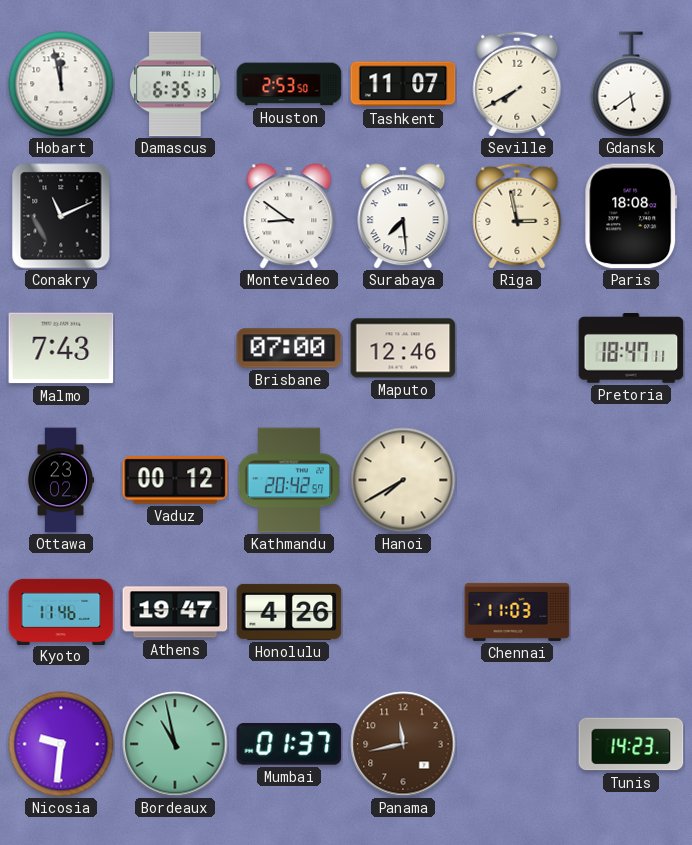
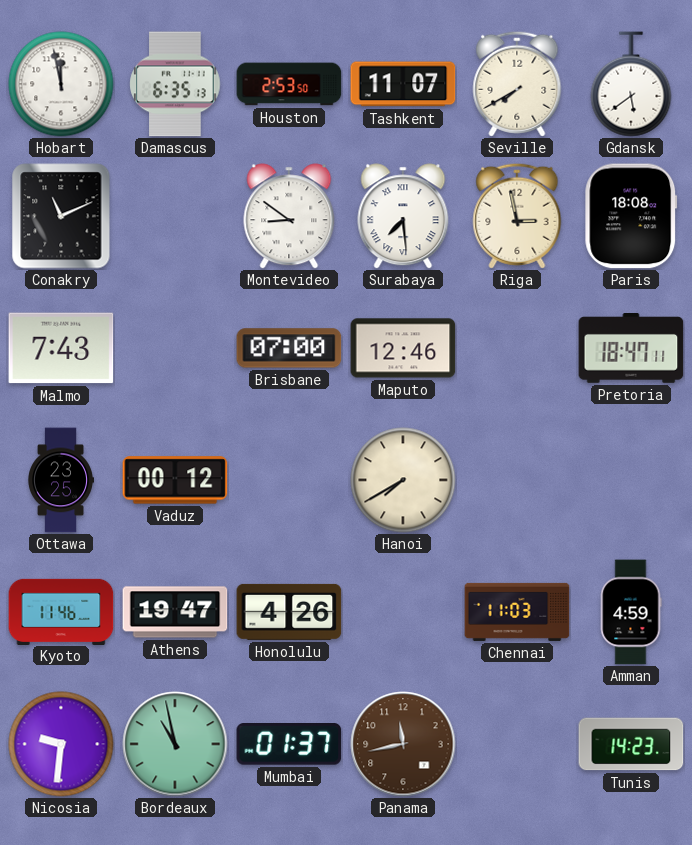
Ottawa: 23:02 -> 23:25
Kathmandu: 20:42 -> none
Amman: none -> 4:59
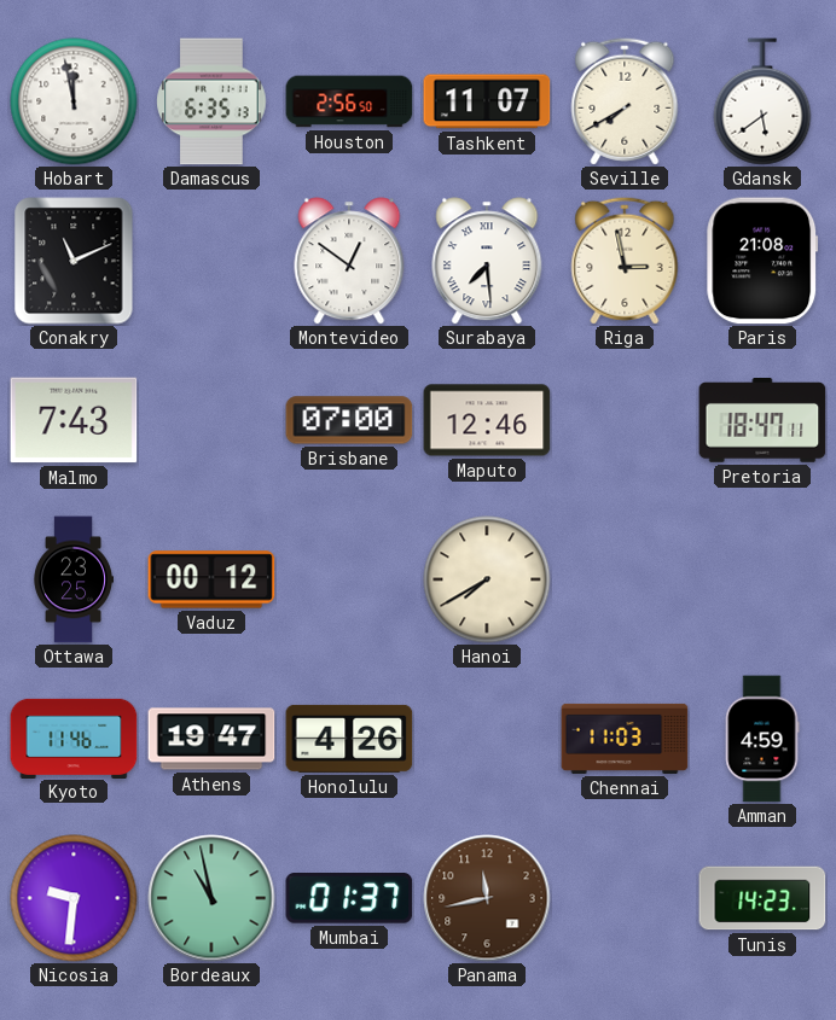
Houston: 2:53 -> 2:56
Montevideo: 8:51 -> 12:51
Paris: 18:08 -> 21:08
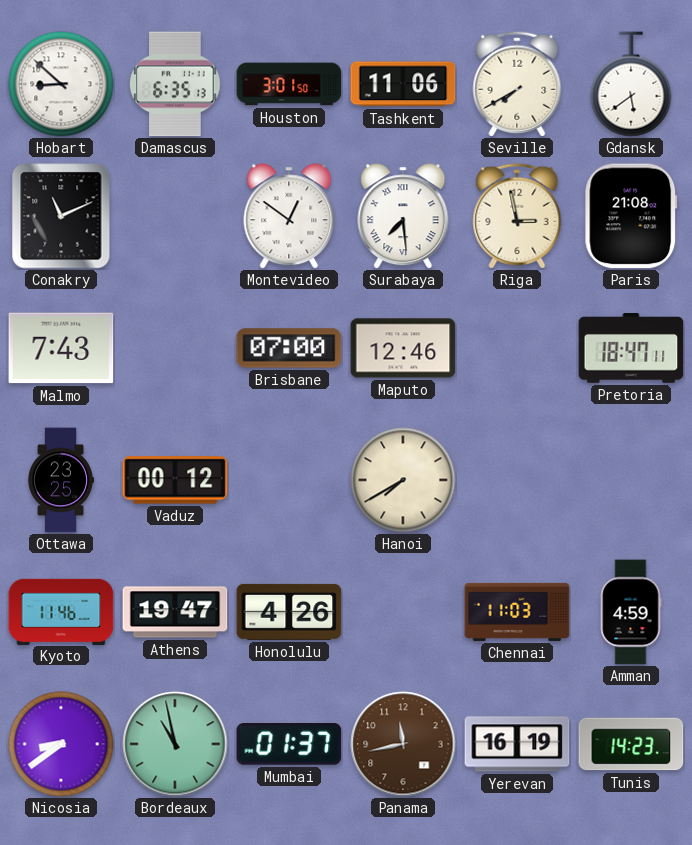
Hobart: 11:58 -> 8:52
Houston: 2:56 -> 3:01
Tashkent: 11:07 -> 11:06
Nicosia: 9:31 -> 8:39
Yerevan: none -> 16:19
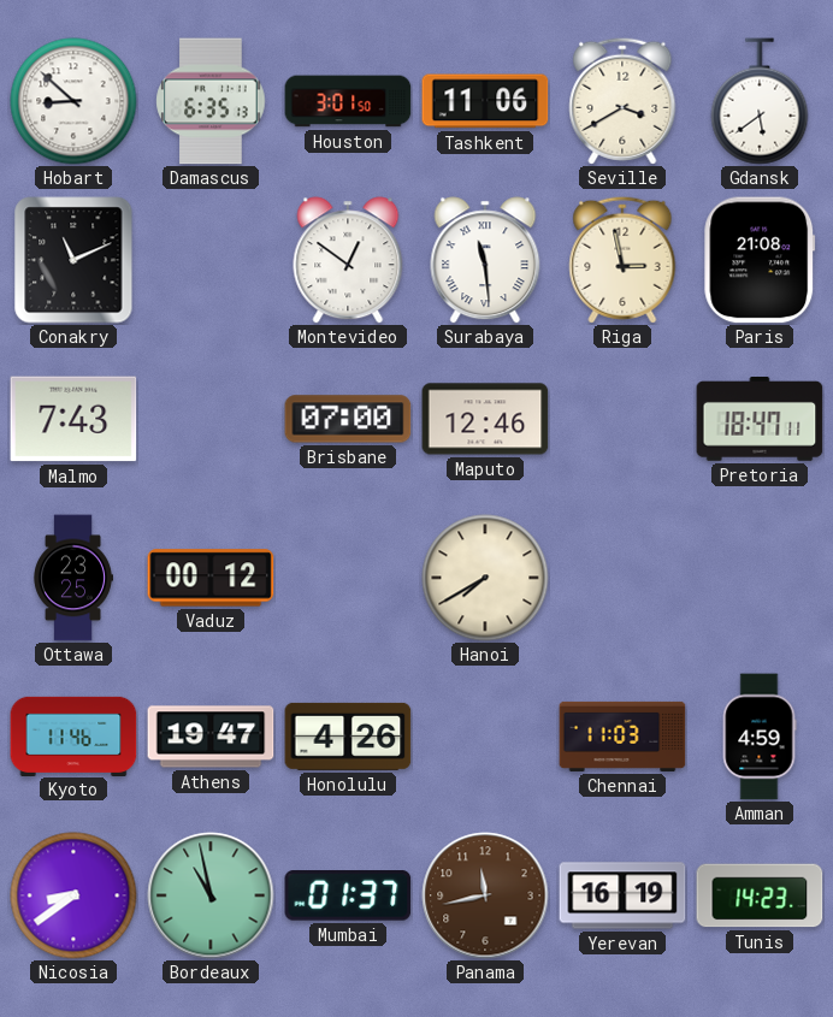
Seville: 7:40 -> 3:40
Surabaya: 7:29 -> 11:29
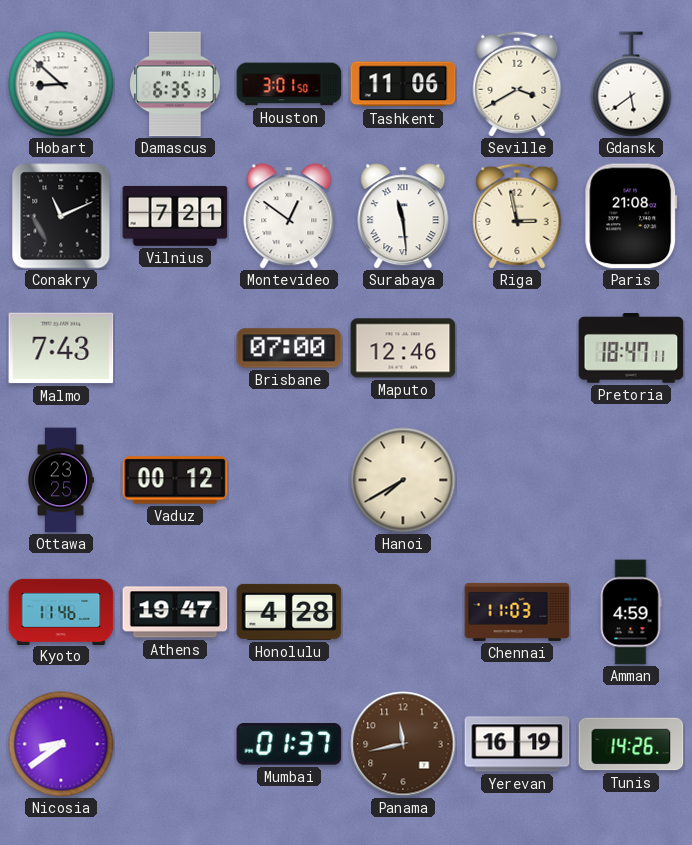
Vilnius: none -> 7:21
Honolulu: 4:26 -> 4:28
Bordeaux: 10:58 -> none
Tunis: 14:23 -> 14:26
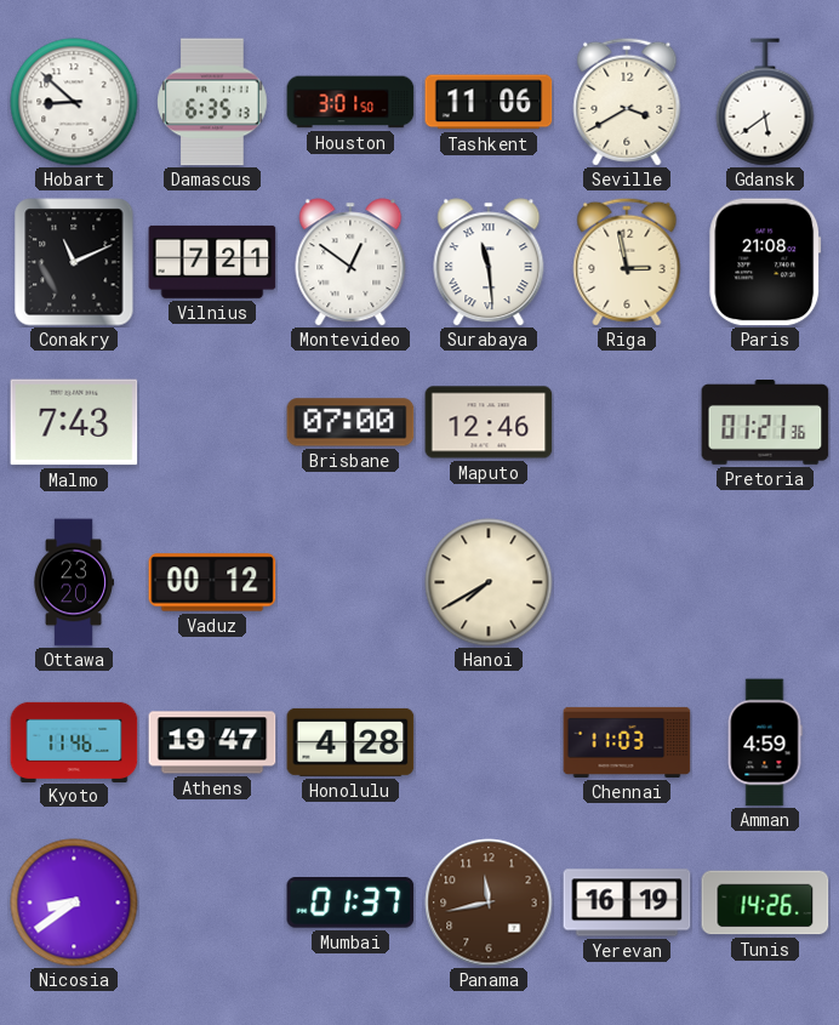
Pretoria: 18:47 -> 01:21
Ottawa: 23:25 -> 23:20
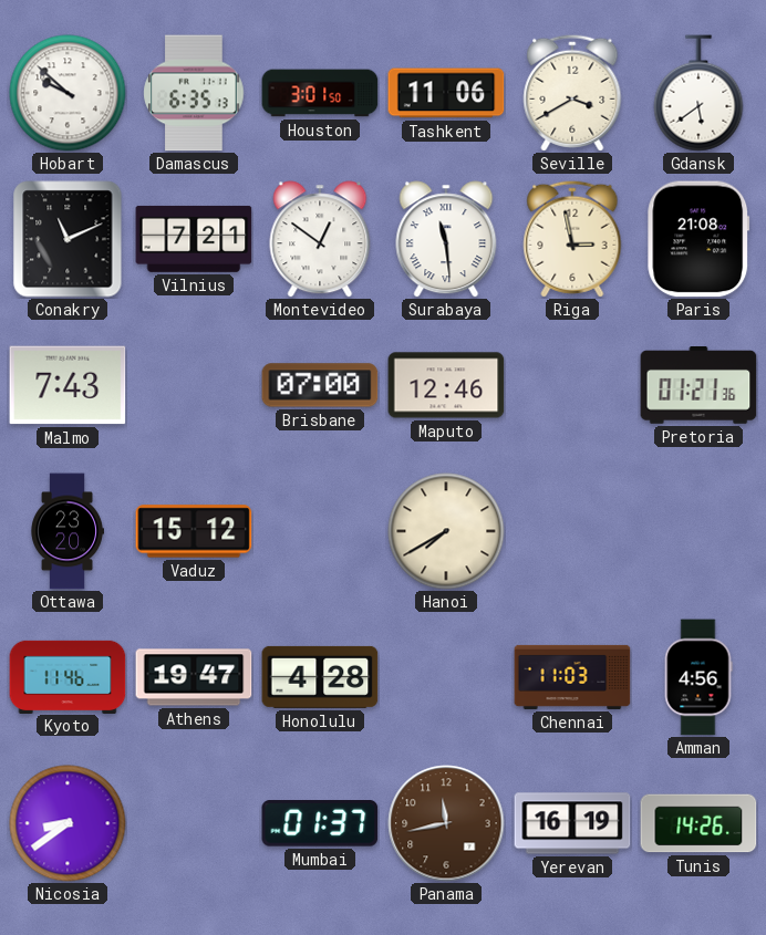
Hobart: 8:52 -> 9:52
Vaduz: 00:12 -> 15:12
Amman: 4:59 -> 4:56
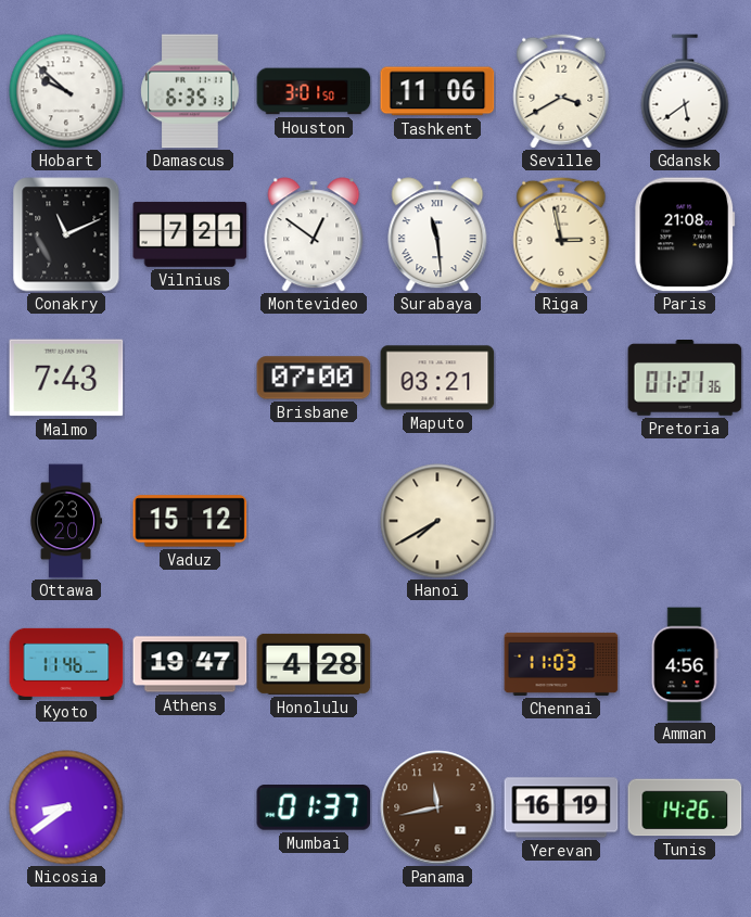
Maputo: 12:46 -> 03:21
